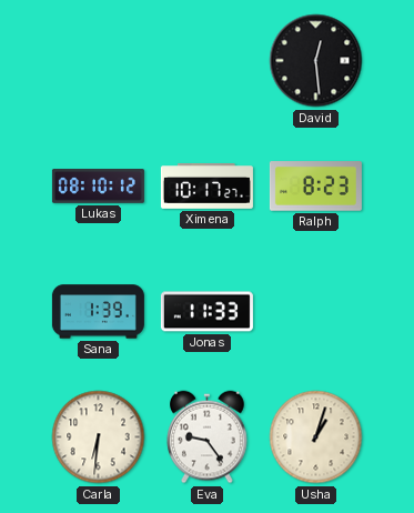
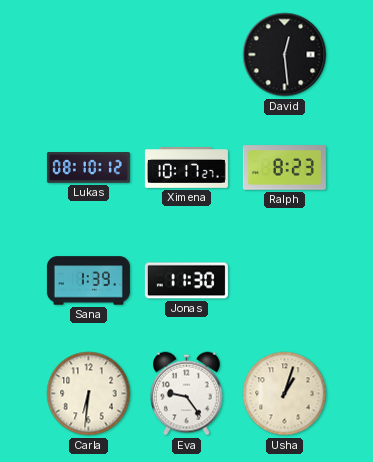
Jonas: 11:33 -> 11:30
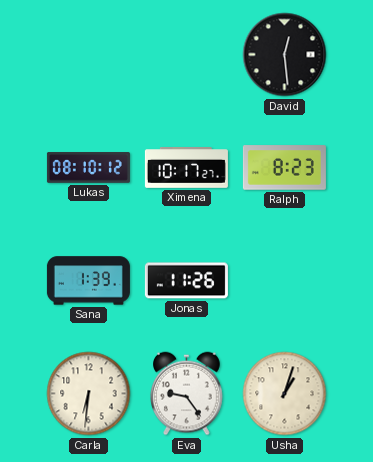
Jonas: 11:30 -> 11:26
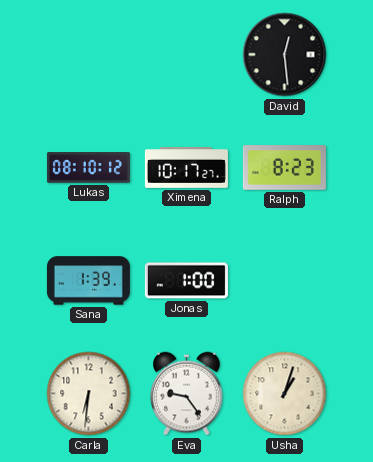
Jonas: 11:26 -> 1:00
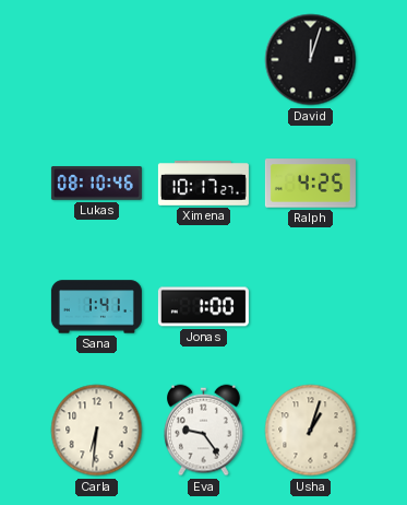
David: 12:29 -> 12:03
Lukas: 08:10:12 -> 08:10:46
Ralph: 8:23 -> 4:25
Sana: 1:39 -> 1:41
